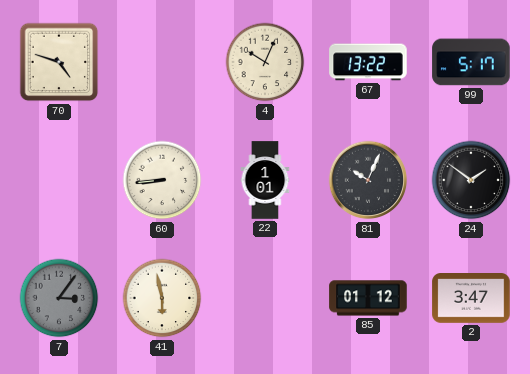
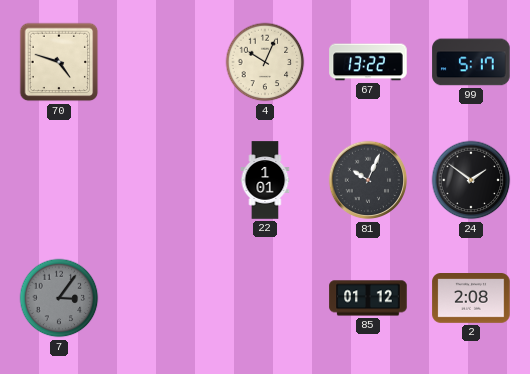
60: 8:44 -> none
41: 5:58 -> none
2: 3:47 -> 2:08
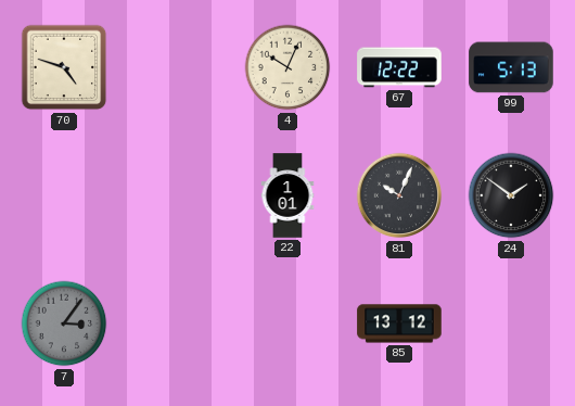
67: 13:22 -> 12:22
99: 5:17 -> 5:13
85: 01:12 -> 13:12
2: 2:08 -> none
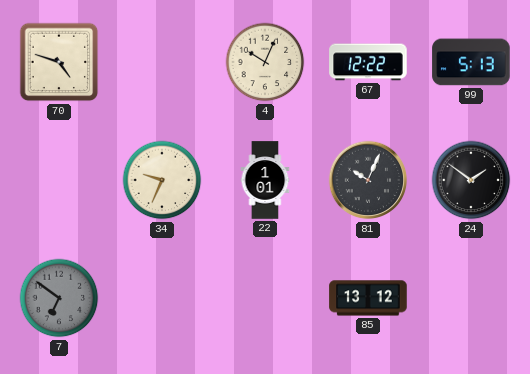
34: none -> 9:34
7: 3:06 -> 6:51
